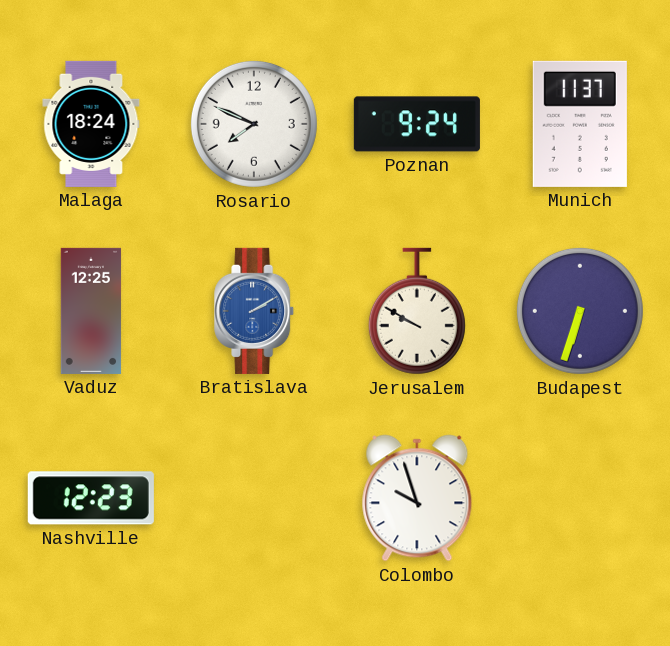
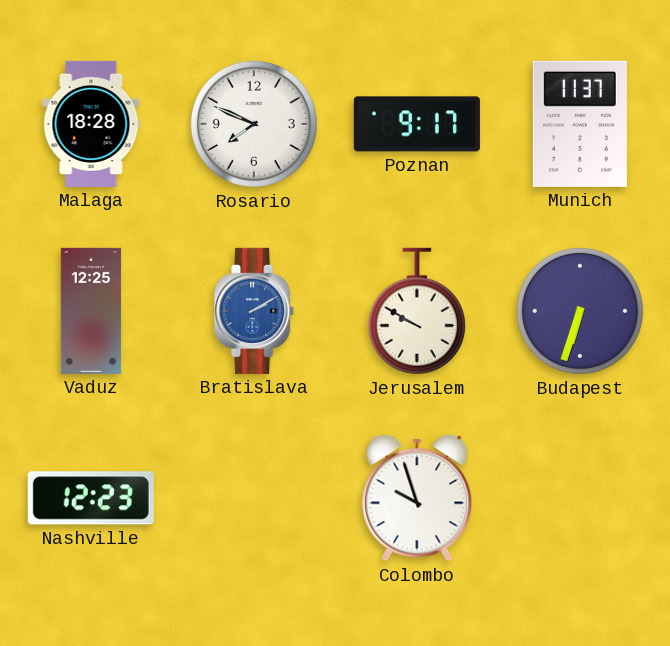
Malaga: 18:24 -> 18:28
Poznan: 9:24 -> 9:17
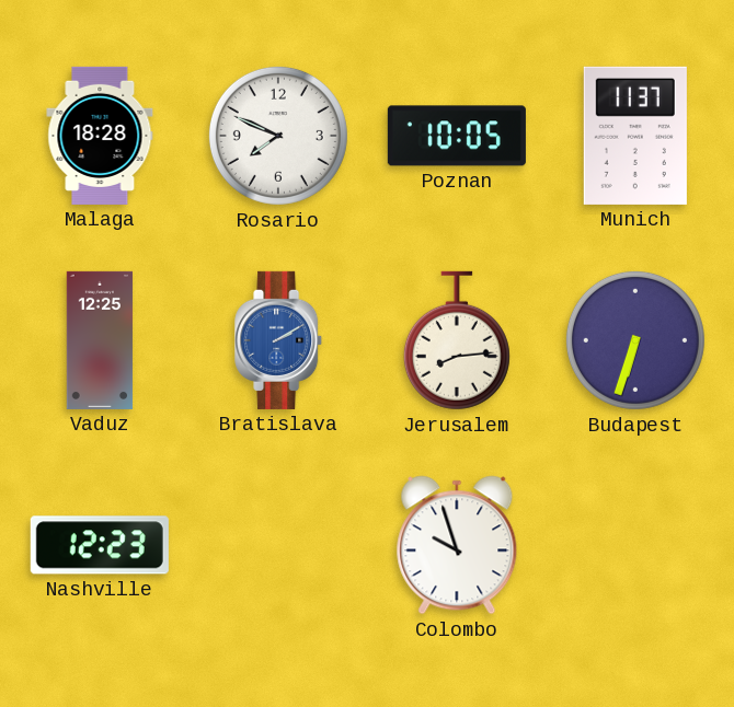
Poznan: 9:17 -> 10:05
Jerusalem: 9:50 -> 8:14
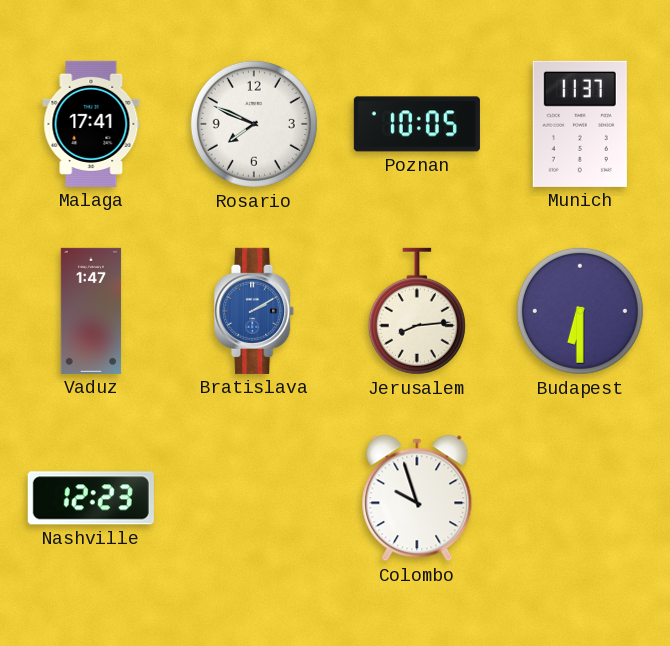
Malaga: 18:28 -> 17:41
Vaduz: 12:25 -> 1:47
Budapest: 6:33 -> 6:30
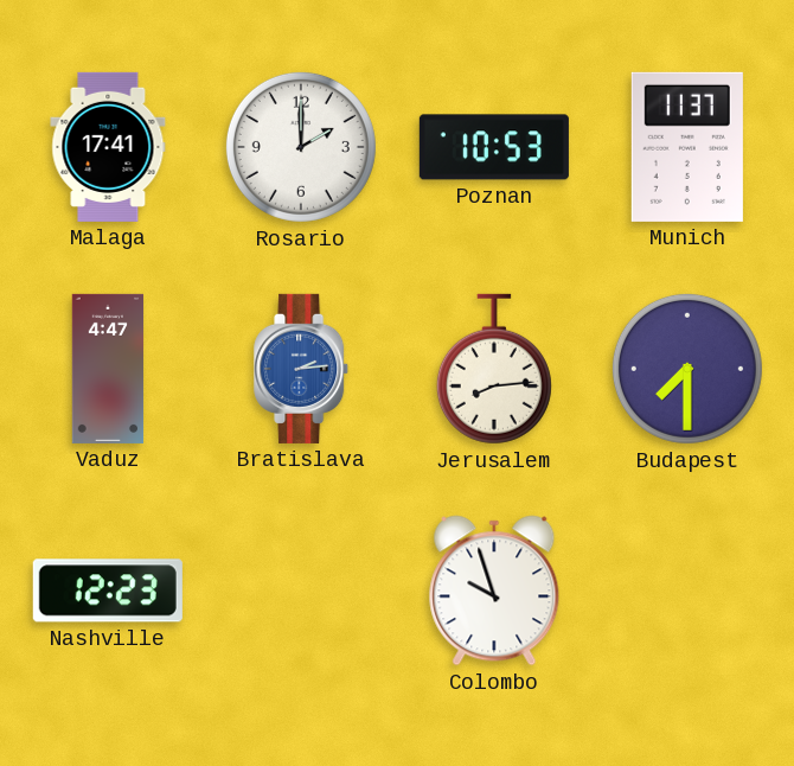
Rosario: 7:49 -> 2:00
Poznan: 10:05 -> 10:53
Vaduz: 1:47 -> 4:47
Bratislava: 2:10 -> 2:14
Budapest: 6:30 -> 7:30
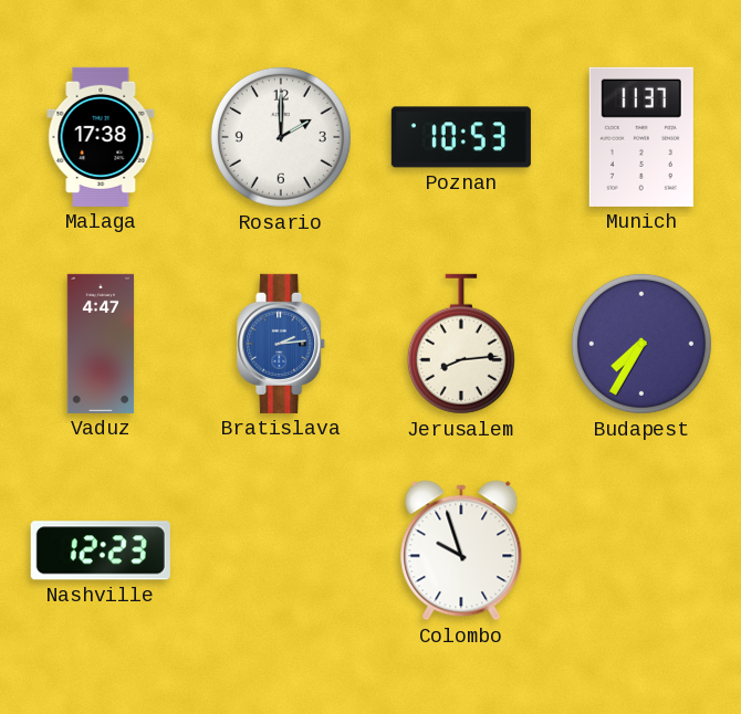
Malaga: 17:41 -> 17:38
Budapest: 7:30 -> 7:35
